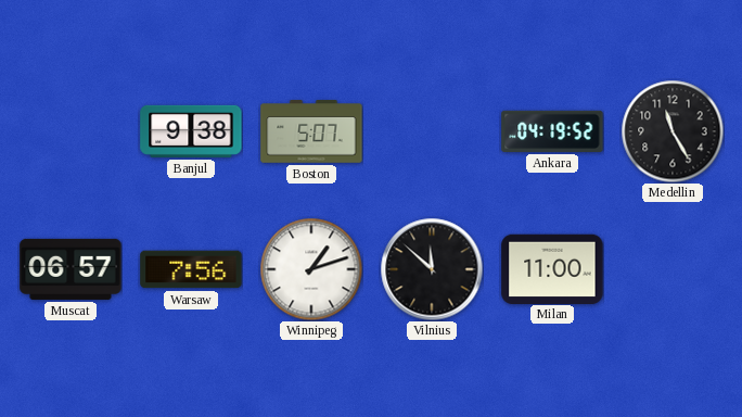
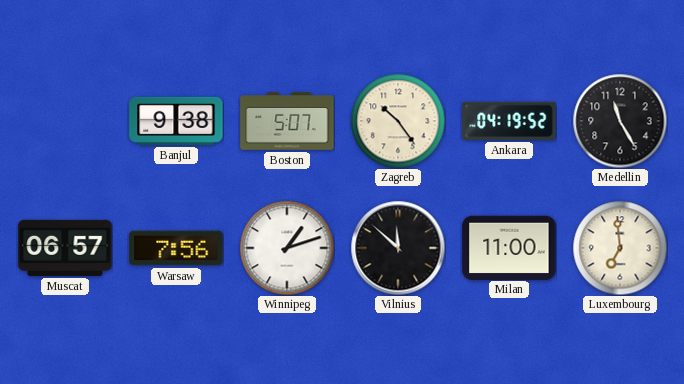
Zagreb: none -> 10:24
Luxembourg: none -> 6:59
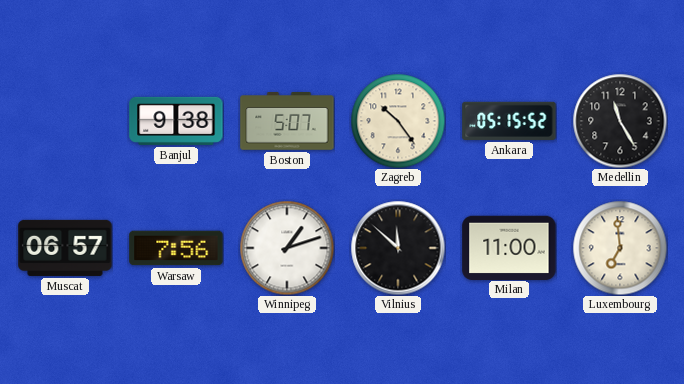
Ankara: 04:19 -> 05:15
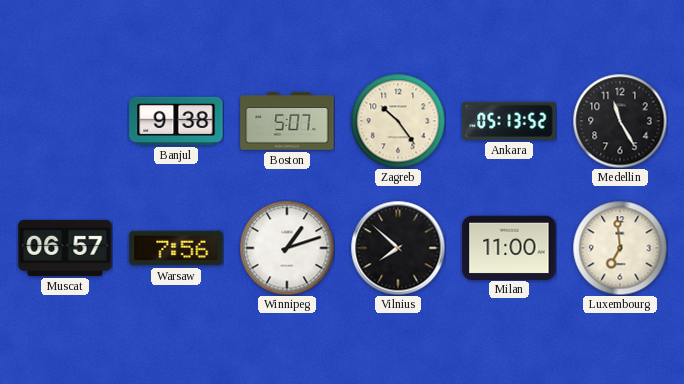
Ankara: 05:15 -> 05:13
Vilnius: 11:52 -> 7:52
